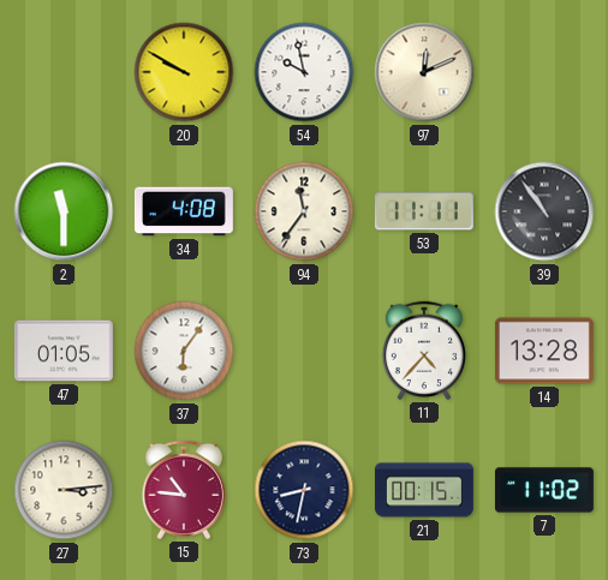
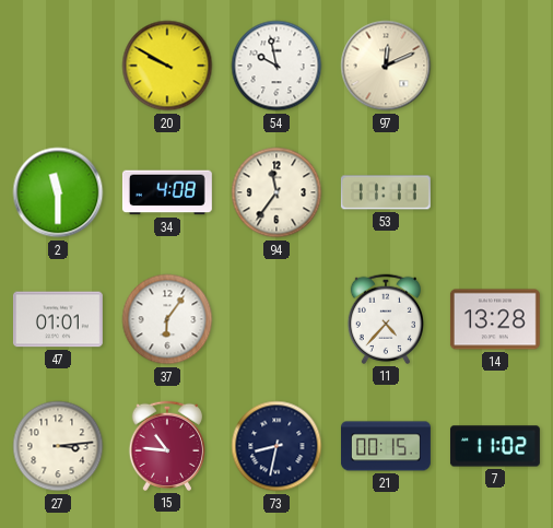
39: 10:54 -> none
47: 01:05 -> 01:01
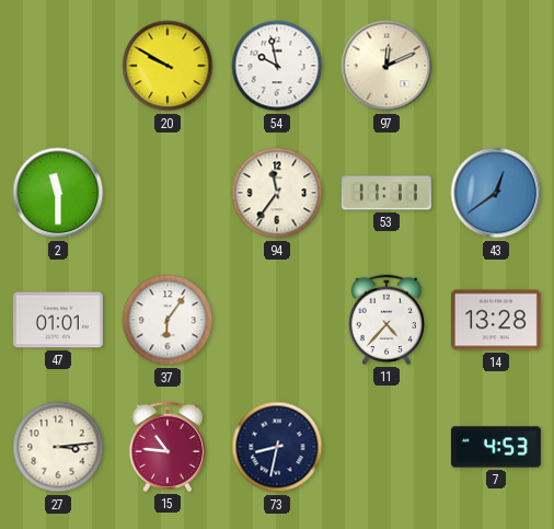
34: 4:08 -> none
43: none -> 12:39
21: 00:15 -> none
7: 11:02 -> 4:53
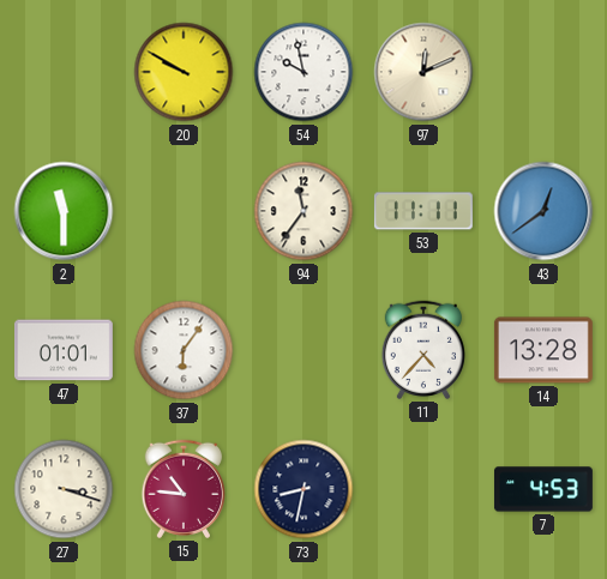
27: 3:14 -> 3:18
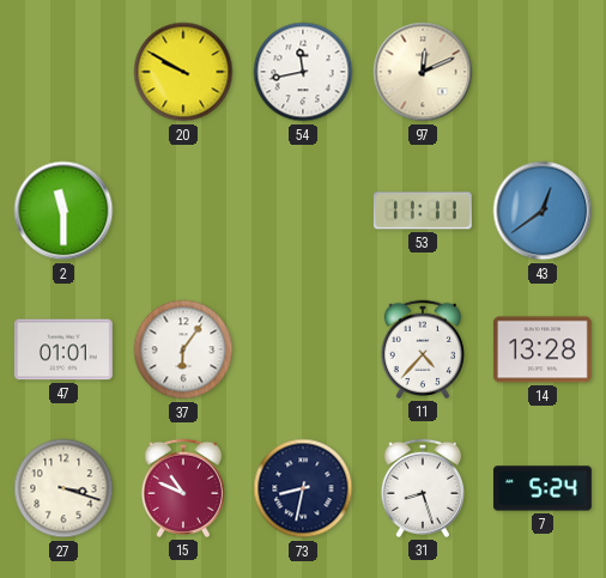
54: 9:58 -> 11:43
94: 11:36 -> none
15: 10:46 -> 10:49
31: none -> 8:27
7: 4:53 -> 5:24
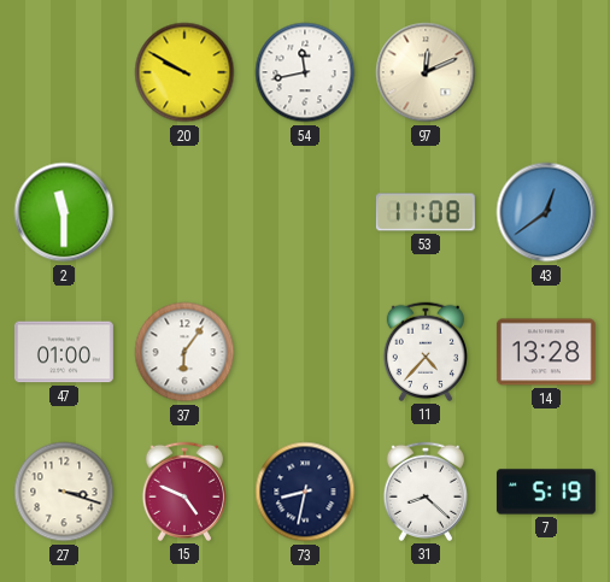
53: 11:11 -> 11:08
47: 01:01 -> 01:00
15: 10:49 -> 4:49
31: 8:27 -> 8:22
7: 5:24 -> 5:19
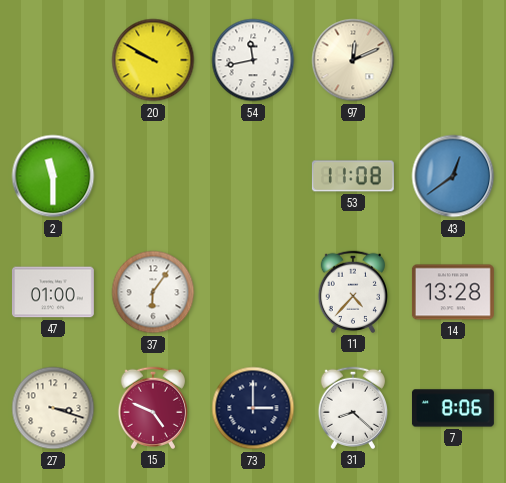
73: 8:32 -> 3:00
7: 5:19 -> 8:06
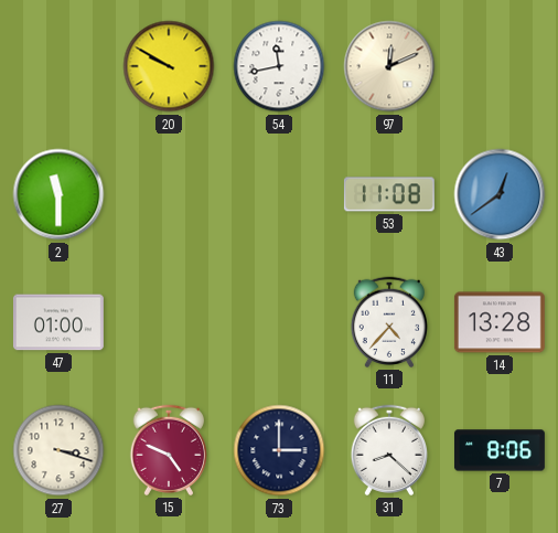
37: 6:06 -> none
